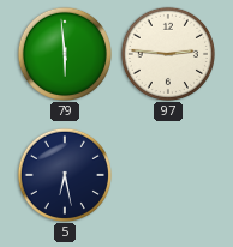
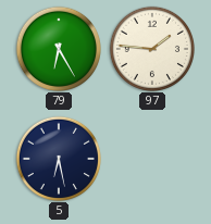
79: 5:59 -> 6:25
97: 2:46 -> 1:46
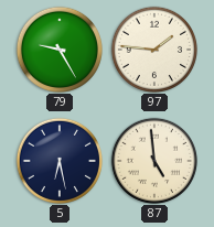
79: 6:25 -> 9:25
87: none -> 4:59
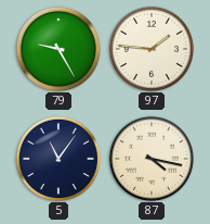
5: 6:28 -> 11:06
87: 4:59 -> 4:17
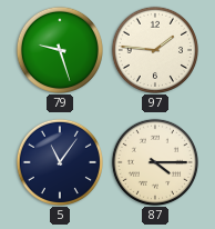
79: 9:25 -> 9:27
87: 4:17 -> 4:15
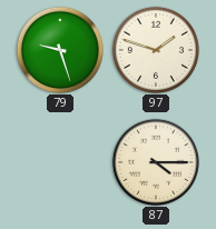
97: 1:46 -> 1:48
5: 11:06 -> none
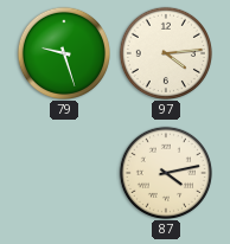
97: 1:48 -> 4:14
87: 4:15 -> 4:13
